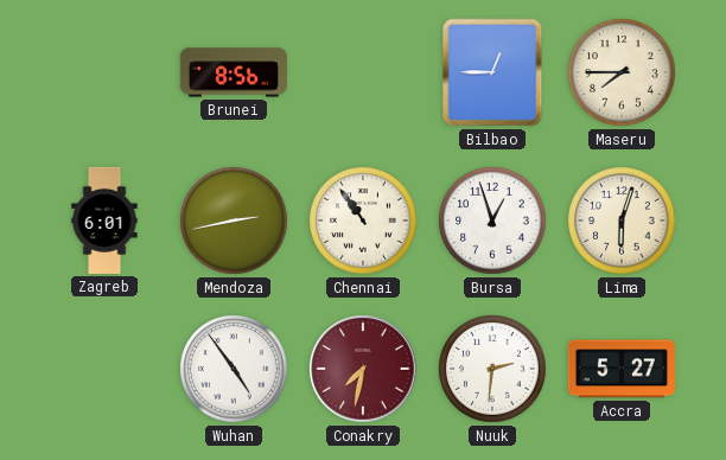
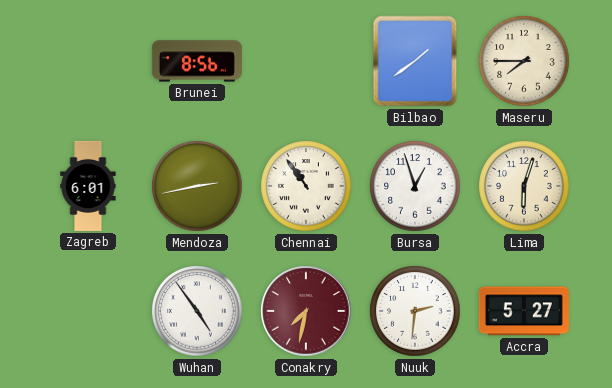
Bilbao: 12:45 -> 1:39
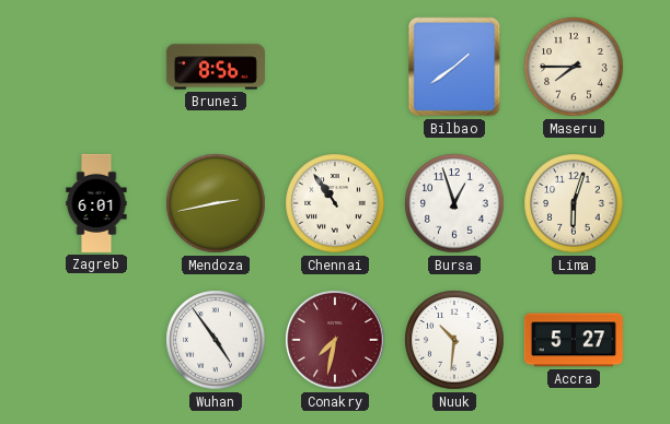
Nuuk: 2:31 -> 10:31
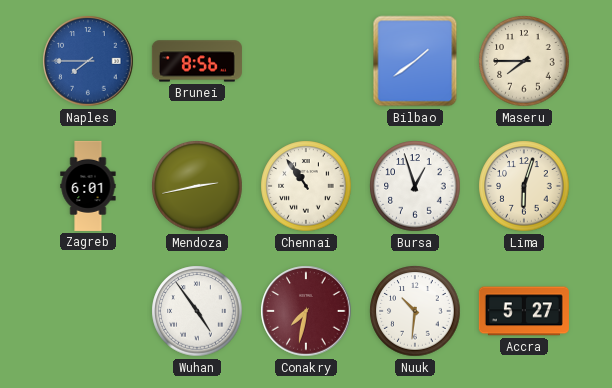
Naples: none -> 7:45
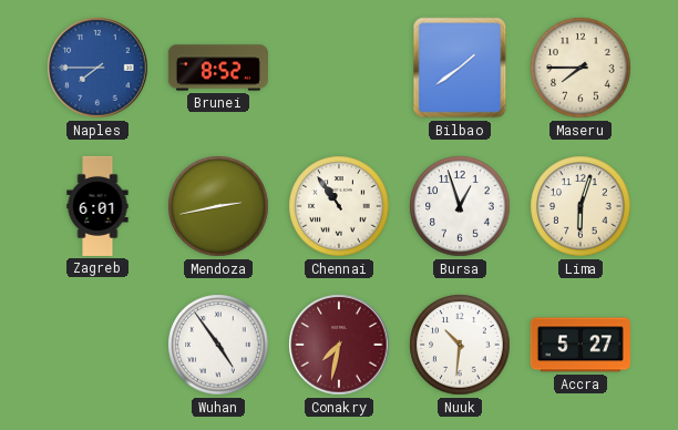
Brunei: 8:56 -> 8:52
